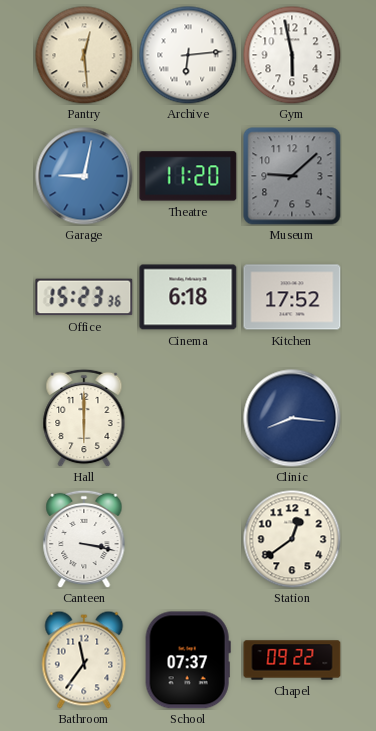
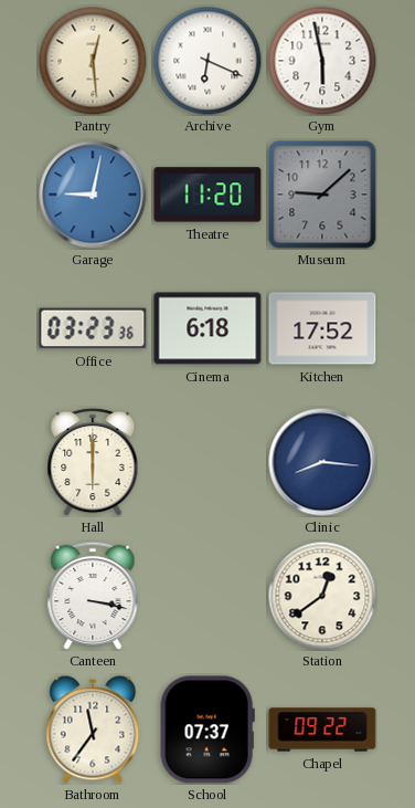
Archive: 6:14 -> 6:19
Office: 15:23 -> 03:23
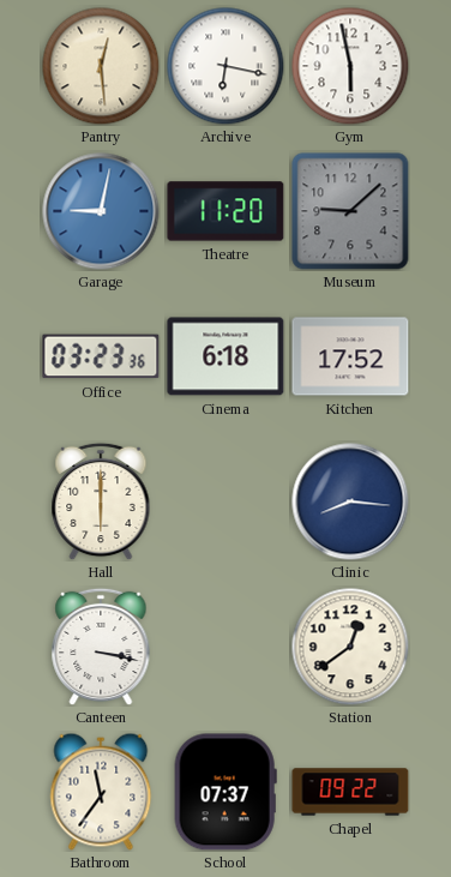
Archive: 6:19 -> 6:17
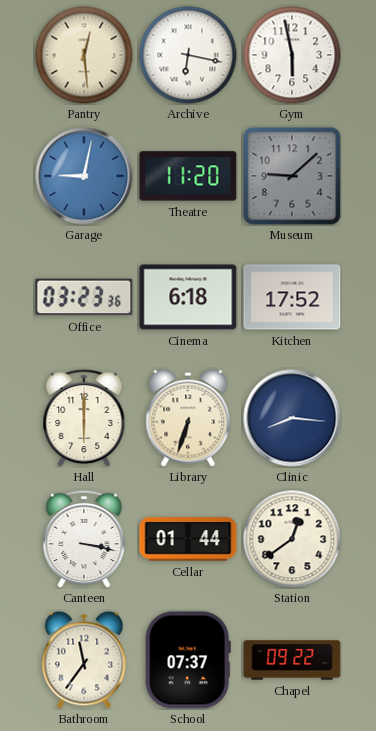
Library: none -> 6:33
Cellar: none -> 01:44
